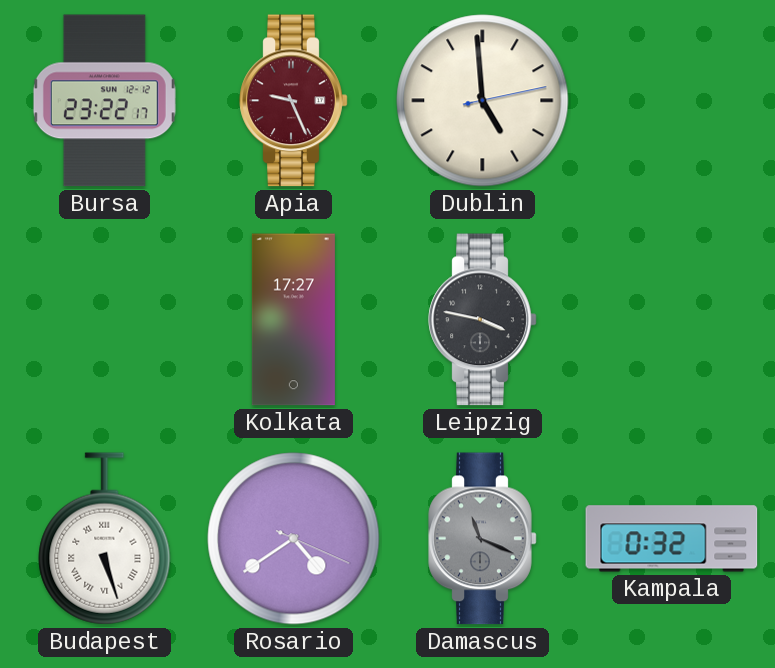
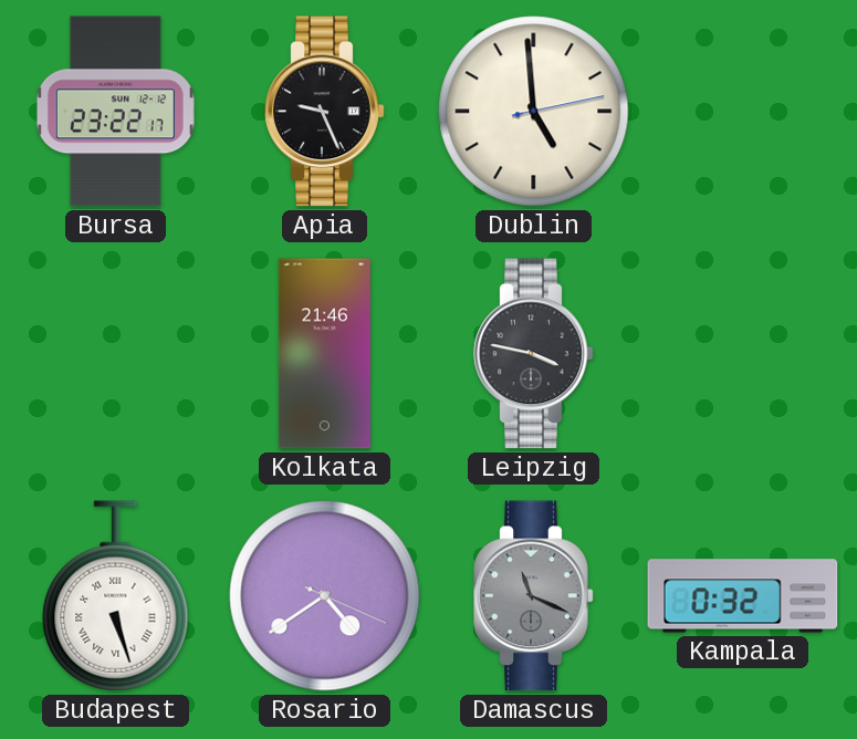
Apia dial: burgundy -> black
Kolkata: 17:27 -> 21:46
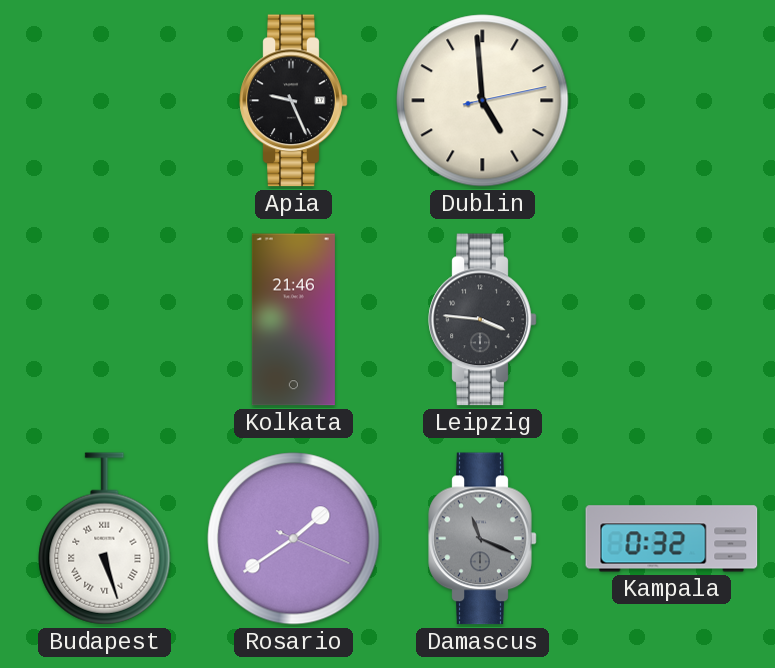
Bursa: 23:22 -> none
Leipzig: 3:47 -> 3:46
Rosario: 4:39 -> 1:39
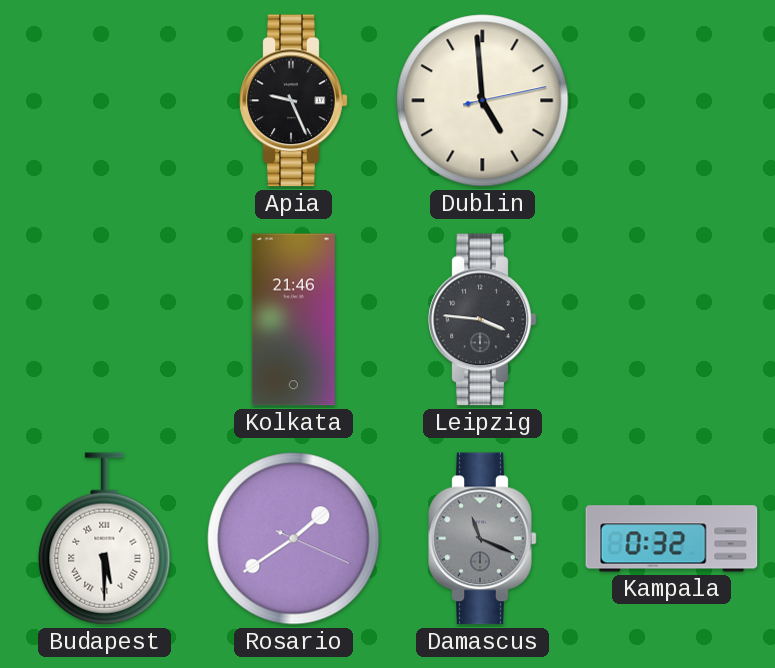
Budapest: 5:27 -> 5:30
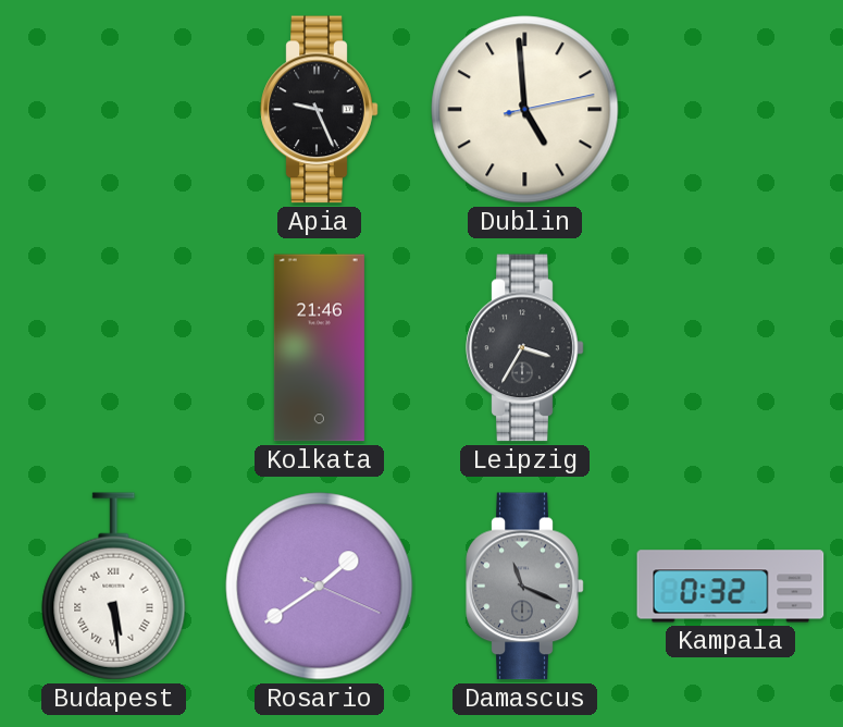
Leipzig: 3:46 -> 3:35
Budapest: 5:30 -> 5:29
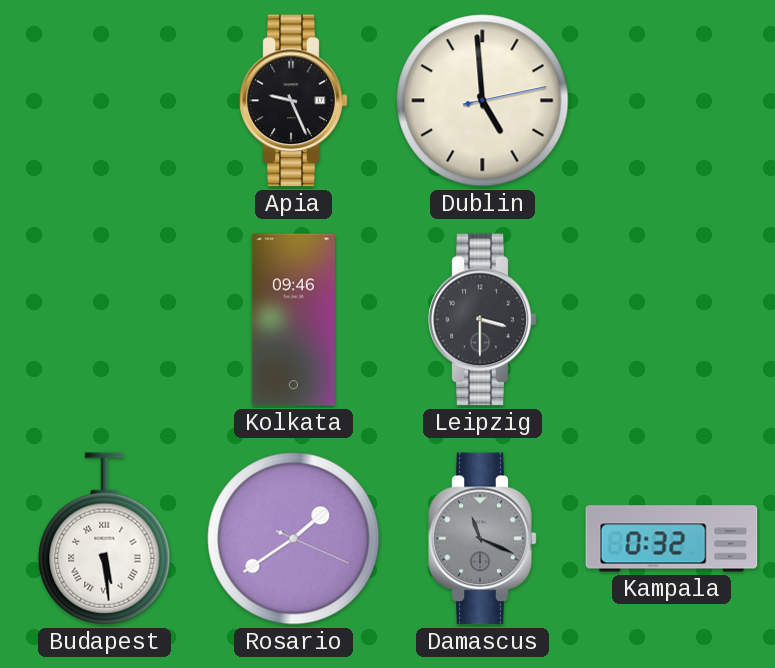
Kolkata: 21:46 -> 09:46
Leipzig: 3:35 -> 3:30
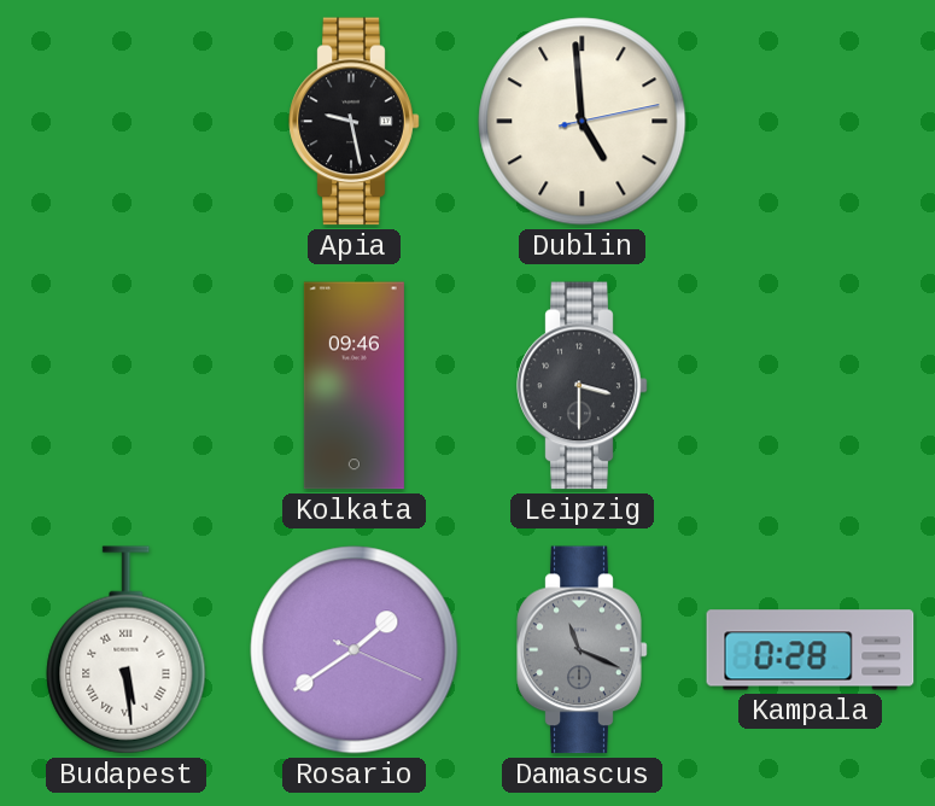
Apia: 9:26 -> 9:28
Kampala: 0:32 -> 0:28
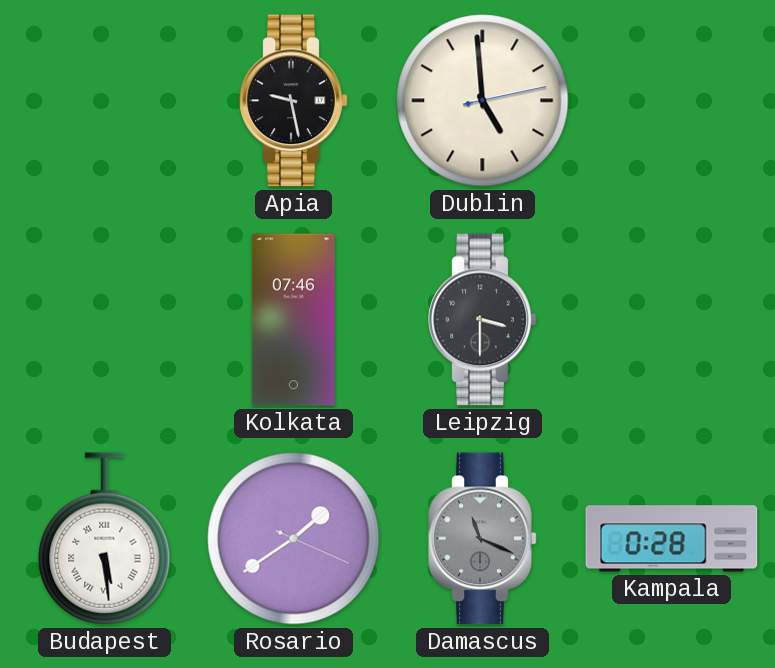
Kolkata: 09:46 -> 07:46
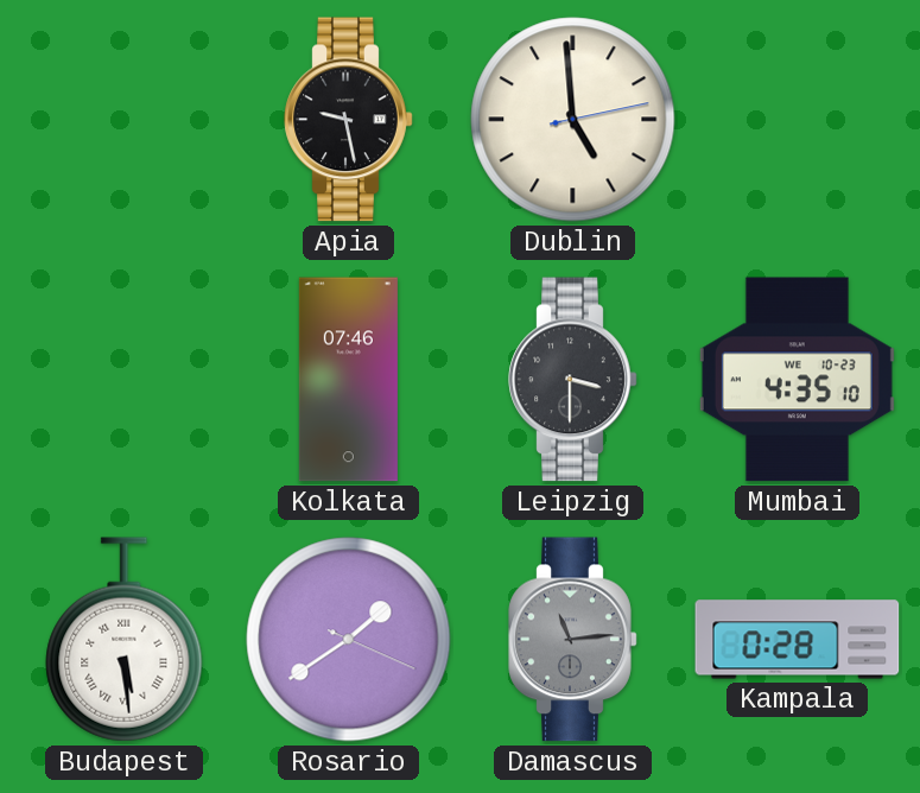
Mumbai: none -> 4:35
Damascus: 11:19 -> 11:14
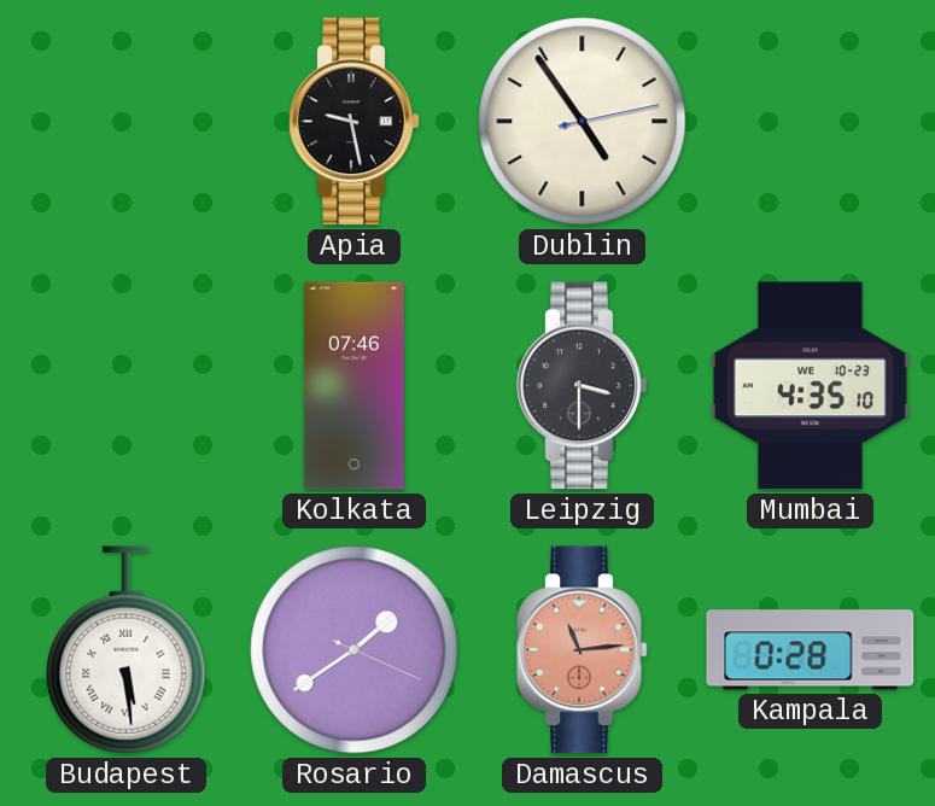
Dublin: 4:59 -> 4:54
Damascus dial: grey -> salmon
